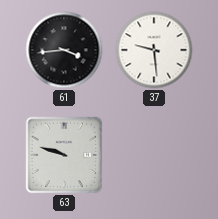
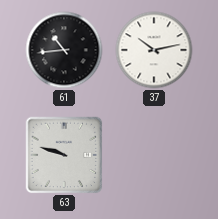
61: 3:44 -> 10:44
37: 9:29 -> 10:13
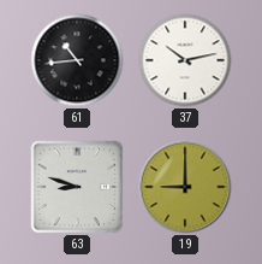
63: 9:48 -> 8:48
19: none -> 9:00
